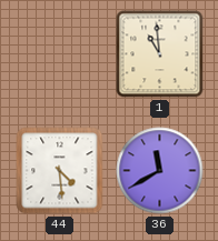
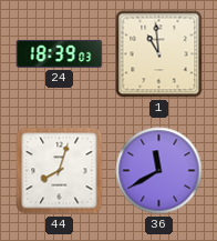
24: none -> 18:39
44: 4:29 -> 8:03
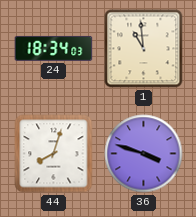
24: 18:39 -> 18:34
36: 11:40 -> 3:48
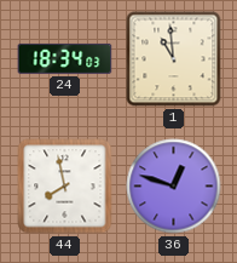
44: 8:03 -> 7:58
36: 3:48 -> 12:48
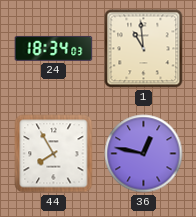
44: 7:58 -> 7:55
36: 12:48 -> 12:47
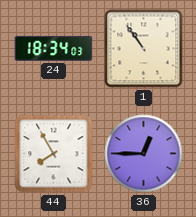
1: 10:59 -> 10:54
36: 12:47 -> 12:45
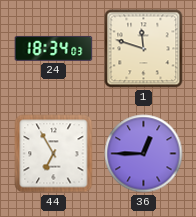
1: 10:54 -> 11:48
44: 7:55 -> 6:55
